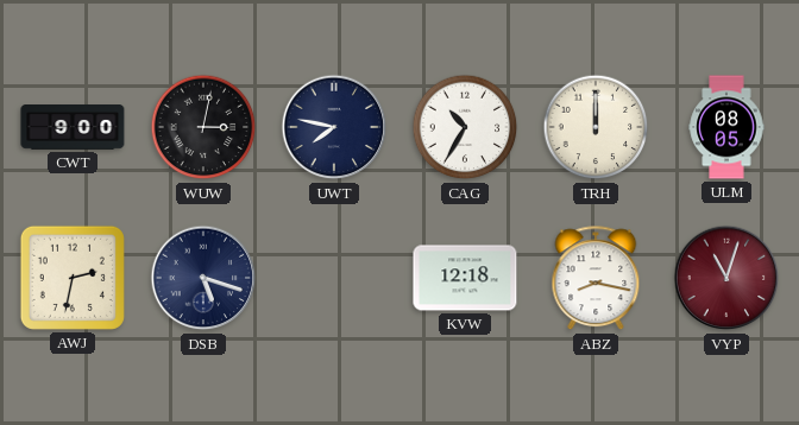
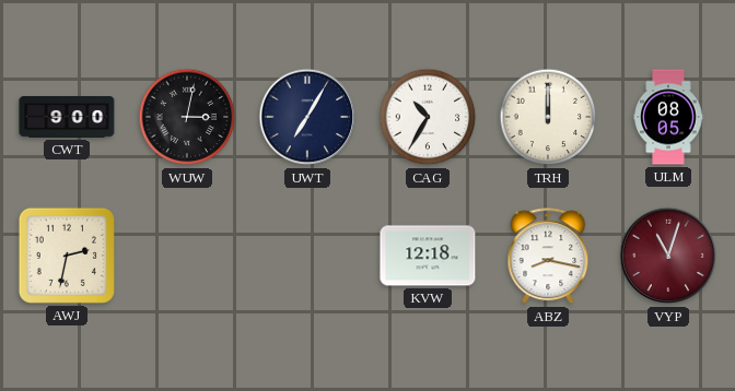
UWT: 7:47 -> 7:05
DSB: 5:18 -> none
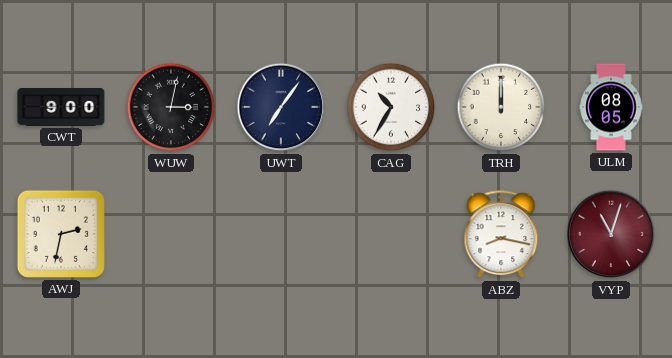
UWT: 7:05 -> 7:06
KVW: 12:18 -> none
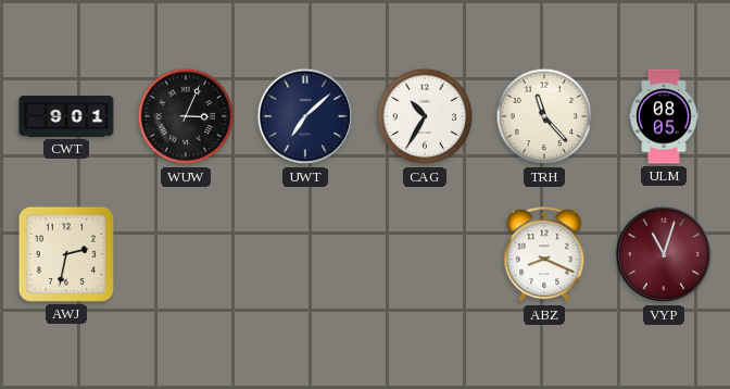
CWT: 9:00 -> 9:01
WUW: 3:02 -> 3:04
UWT: 7:06 -> 7:08
TRH: 12:00 -> 11:23
ABZ: 8:17 -> 8:19
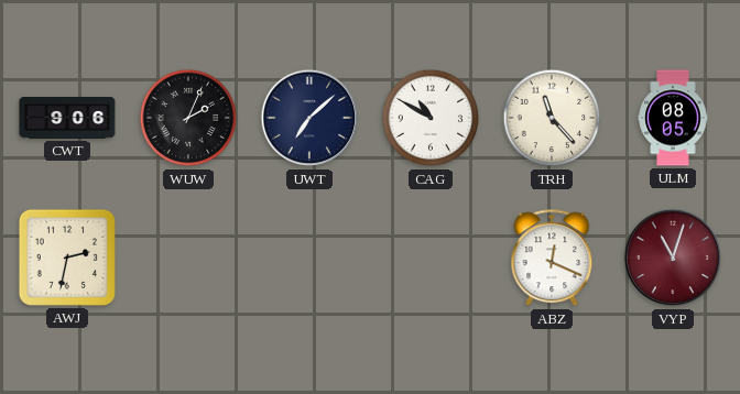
CWT: 9:01 -> 9:06
WUW: 3:04 -> 2:04
CAG: 10:35 -> 10:50
ABZ: 8:19 -> 12:19
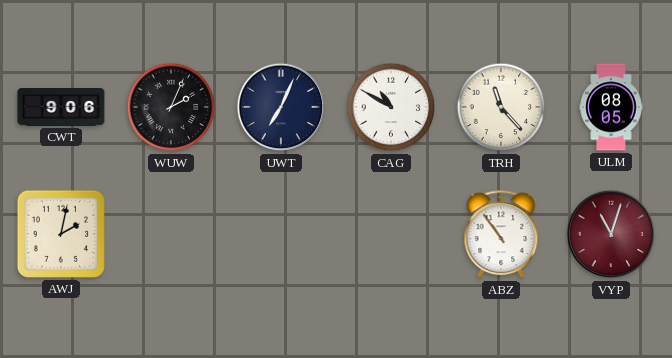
UWT: 7:08 -> 7:04
AWJ: 2:32 -> 2:02
ABZ: 12:19 -> 10:54
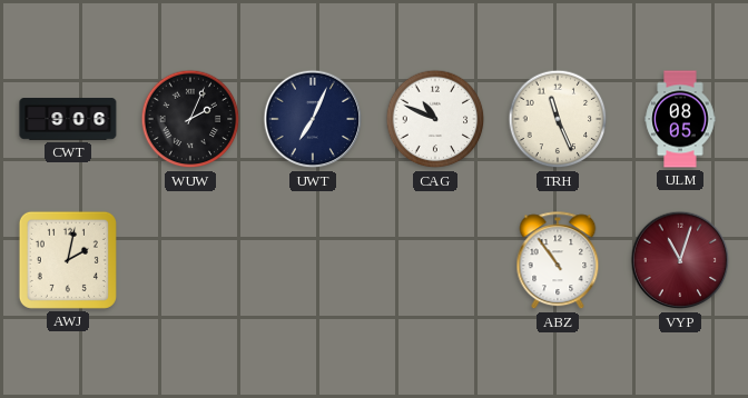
CAG: 10:50 -> 10:49
TRH: 11:23 -> 11:26
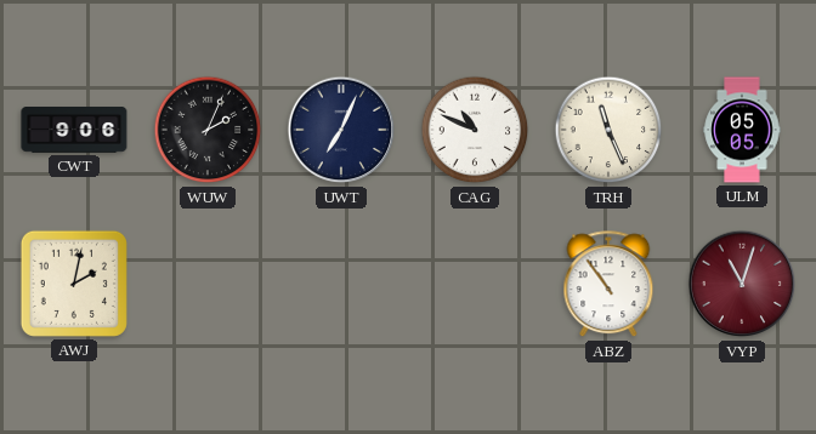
ULM: 08:05 -> 05:05
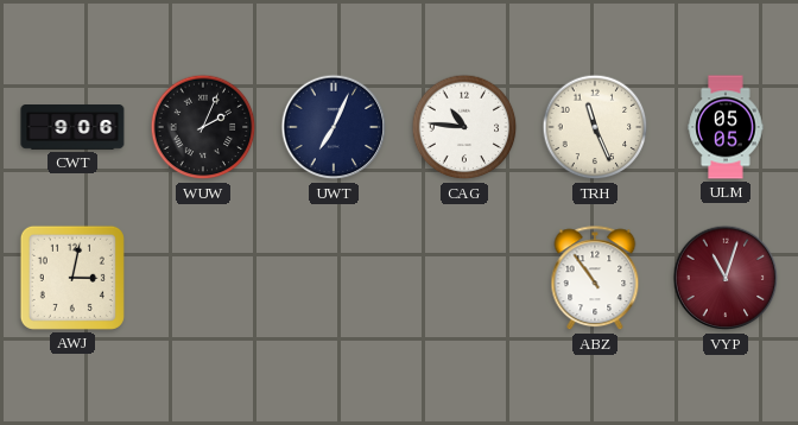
CAG: 10:49 -> 10:46
AWJ: 2:02 -> 3:02
